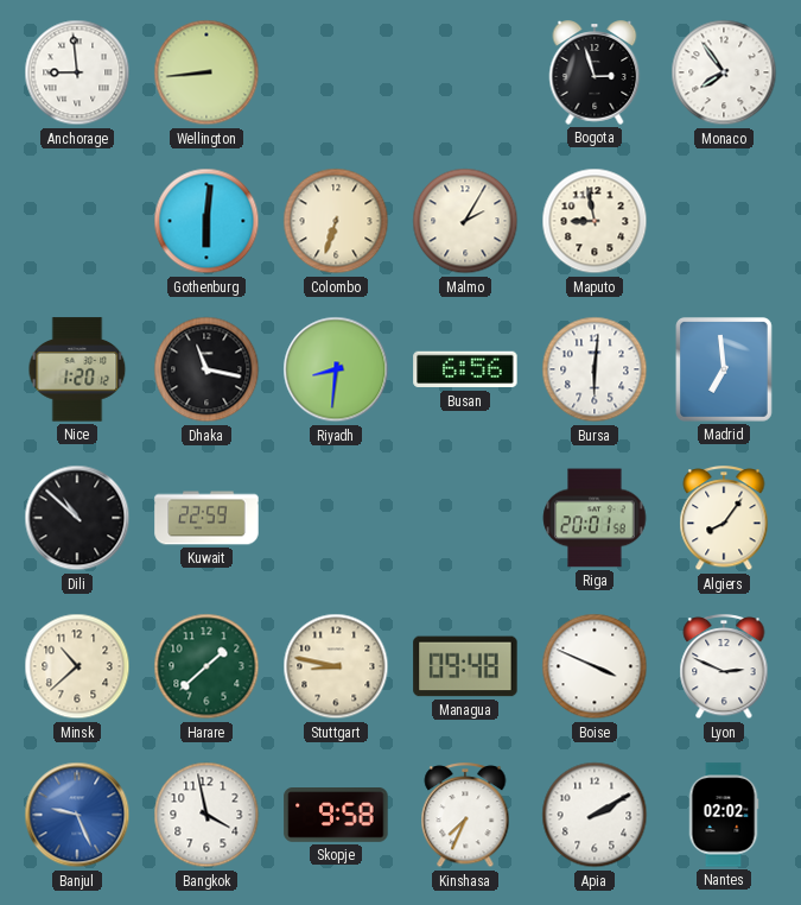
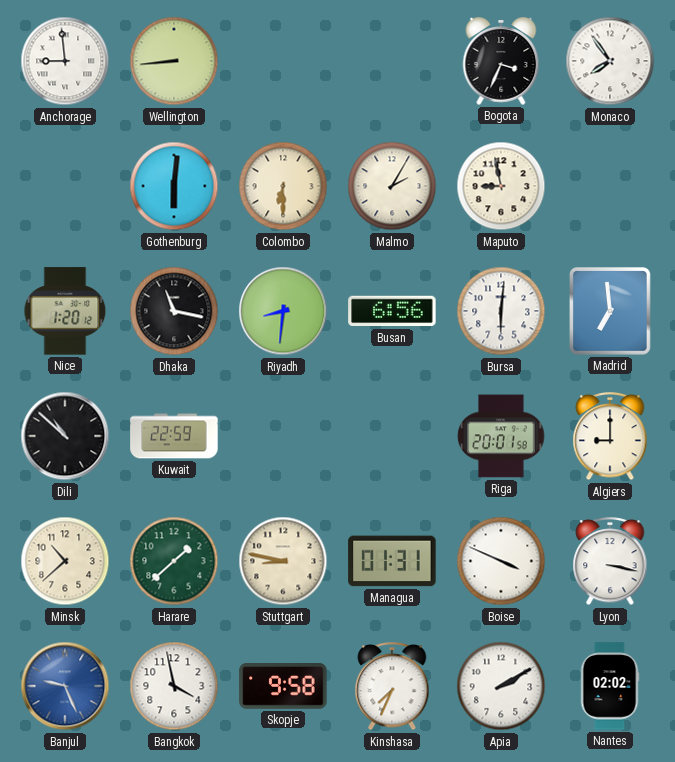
Bogota: 2:57 -> 3:34
Colombo: 6:33 -> 6:30
Algiers: 8:06 -> 9:00
Managua: 09:48 -> 01:31
Lyon: 2:49 -> 3:17
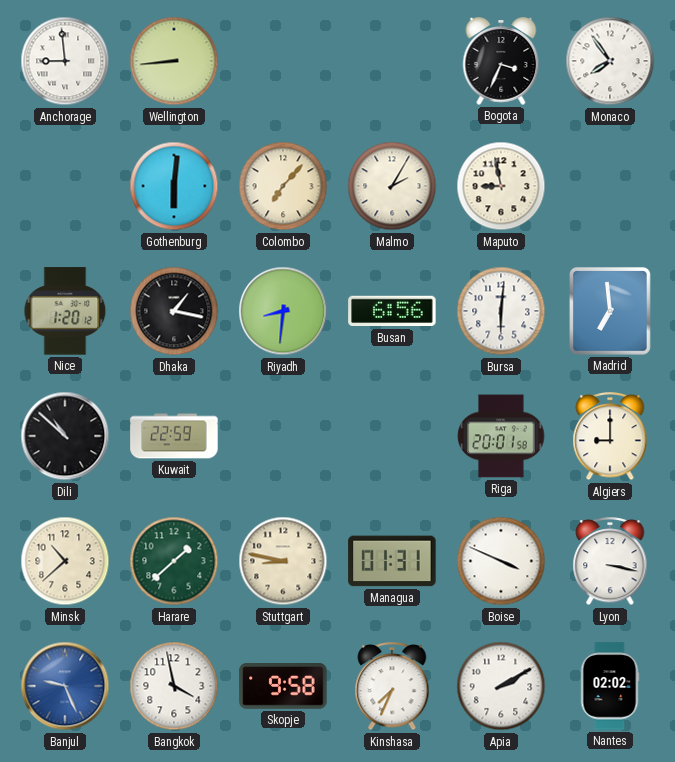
Colombo: 6:30 -> 7:07
Dhaka: 11:17 -> 1:17
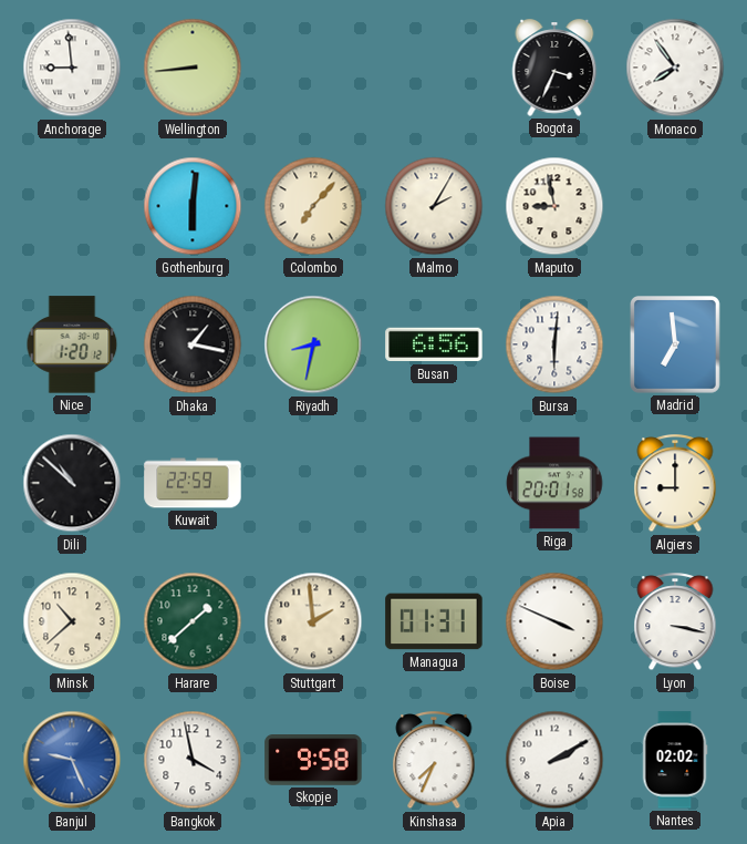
Riyadh: 8:31 -> 8:32
Stuttgart: 8:47 -> 1:59
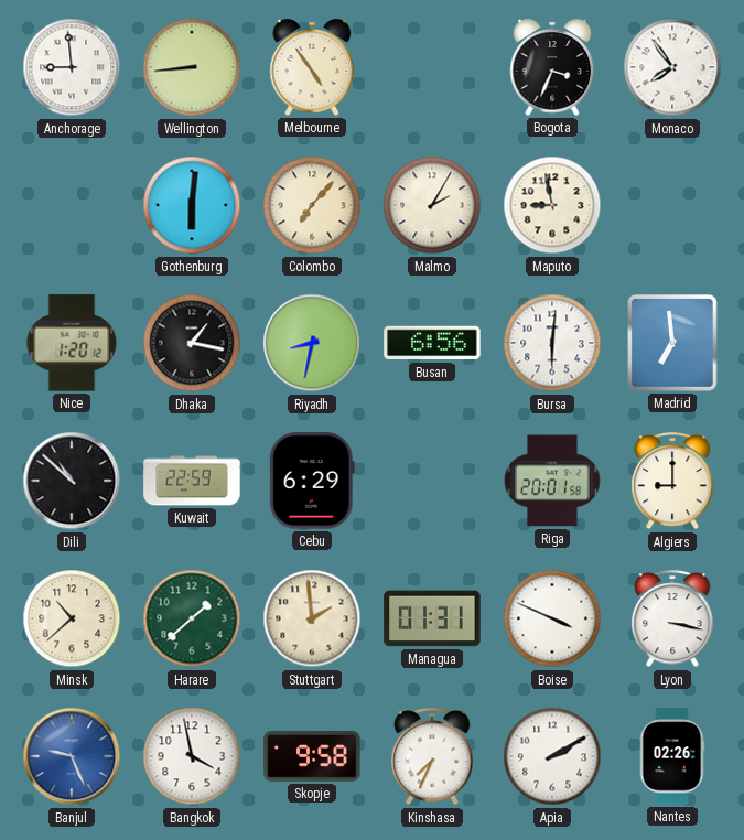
Melbourne: none -> 4:54
Cebu: none -> 6:29
Nantes: 02:02 -> 02:26
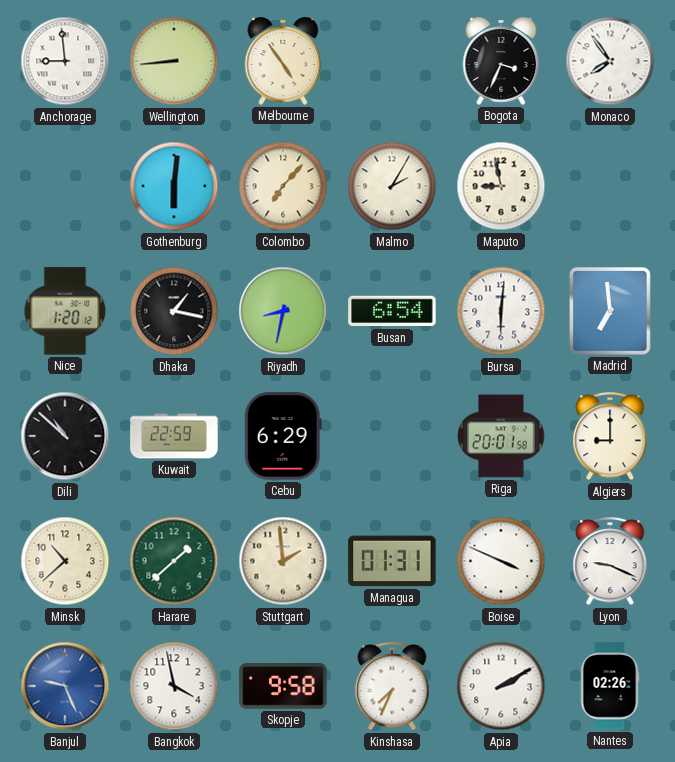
Busan: 6:56 -> 6:54
Lyon: 3:17 -> 9:19
